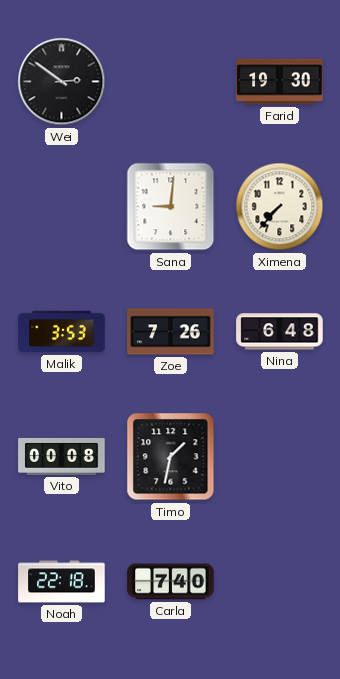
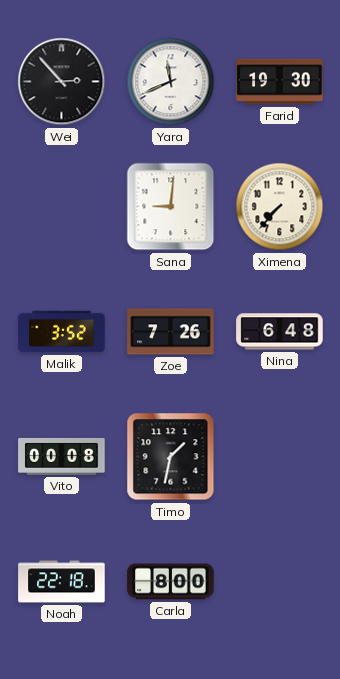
Wei: 2:51 -> 2:53
Yara: none -> 11:41
Malik: 3:53 -> 3:52
Carla: 7:40 -> 8:00
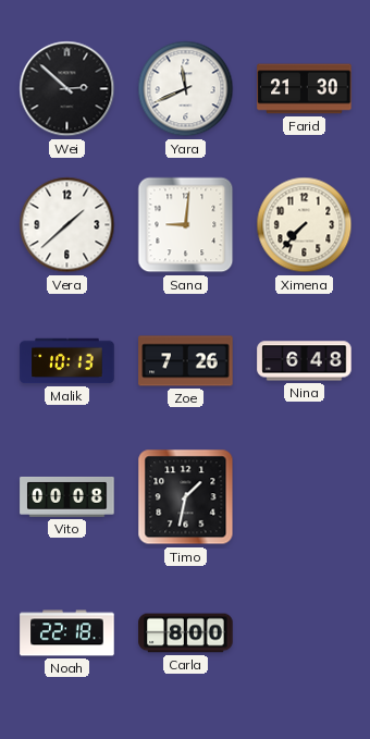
Wei: 2:53 -> 2:52
Farid: 19:30 -> 21:30
Vera: none -> 1:38
Malik: 3:52 -> 10:13
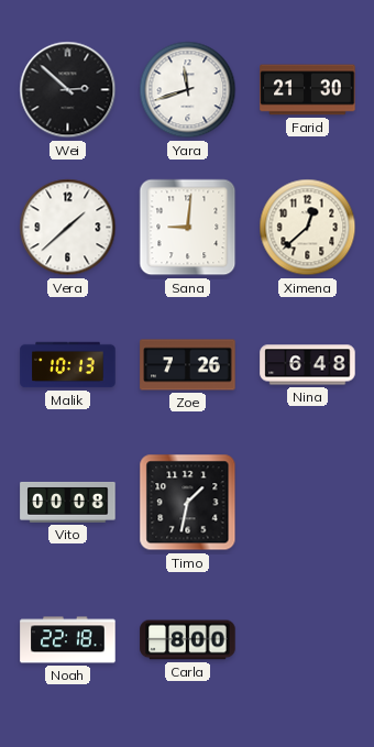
Yara: 11:41 -> 11:42
Ximena: 7:37 -> 12:38
